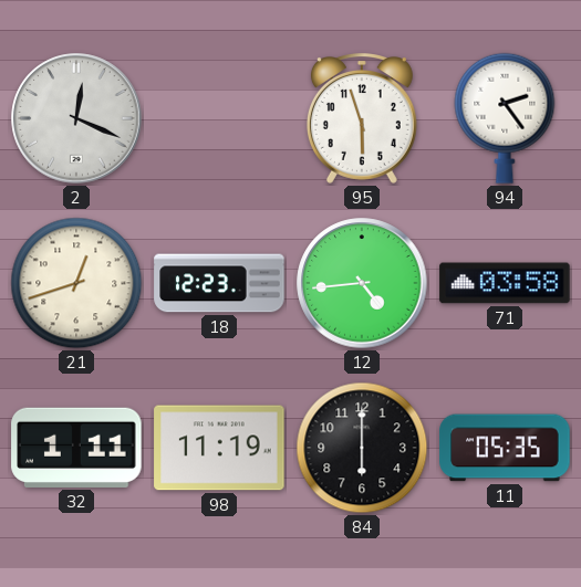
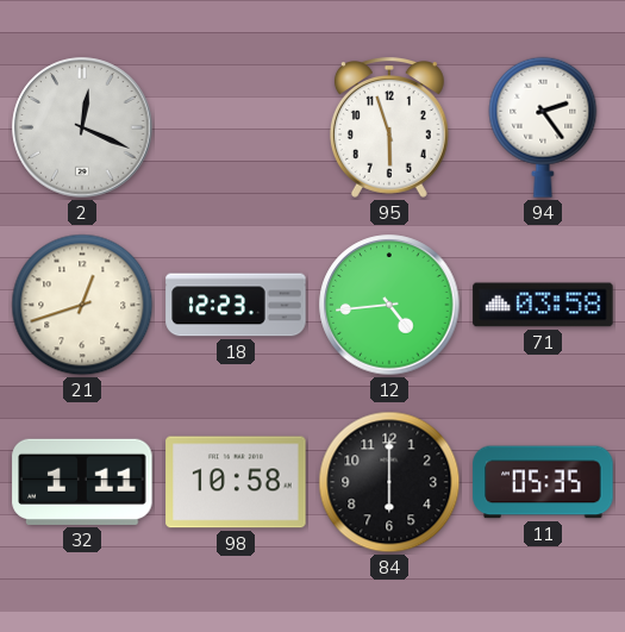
98: 11:19 -> 10:58
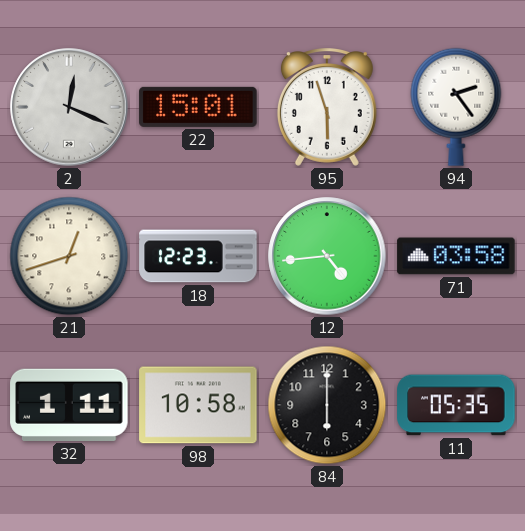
22: none -> 15:01
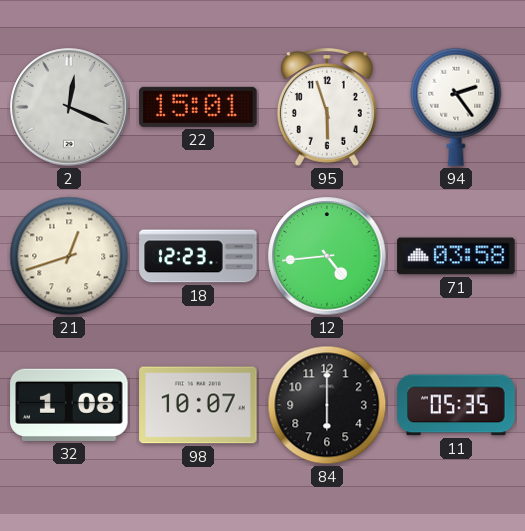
32: 1:11 -> 1:08
98: 10:58 -> 10:07
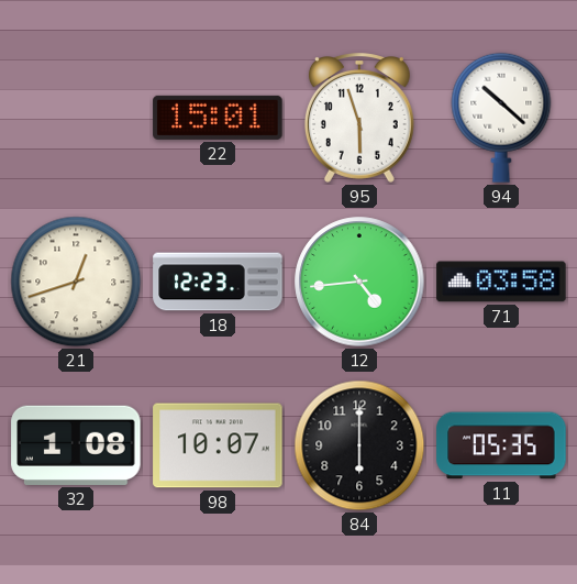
2: 12:19 -> none
94: 2:24 -> 10:22
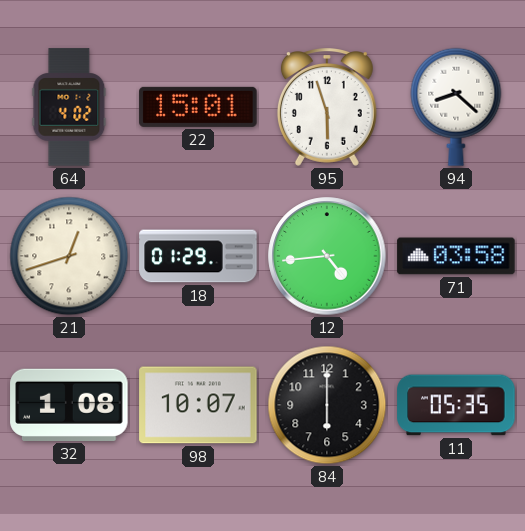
64: none -> 4:02
94: 10:22 -> 8:22
18: 12:23 -> 01:29
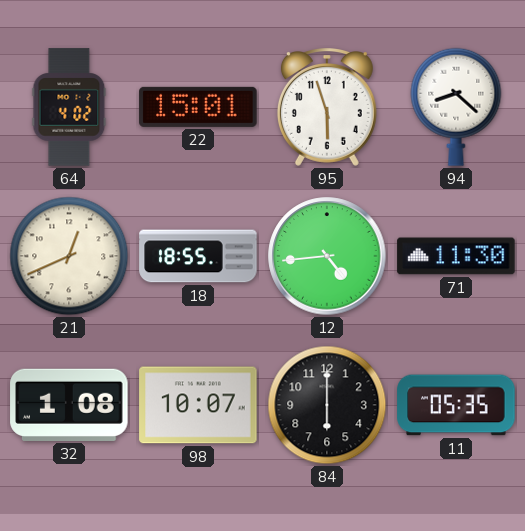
21: 12:42 -> 12:41
18: 01:29 -> 18:55
71: 03:58 -> 11:30
